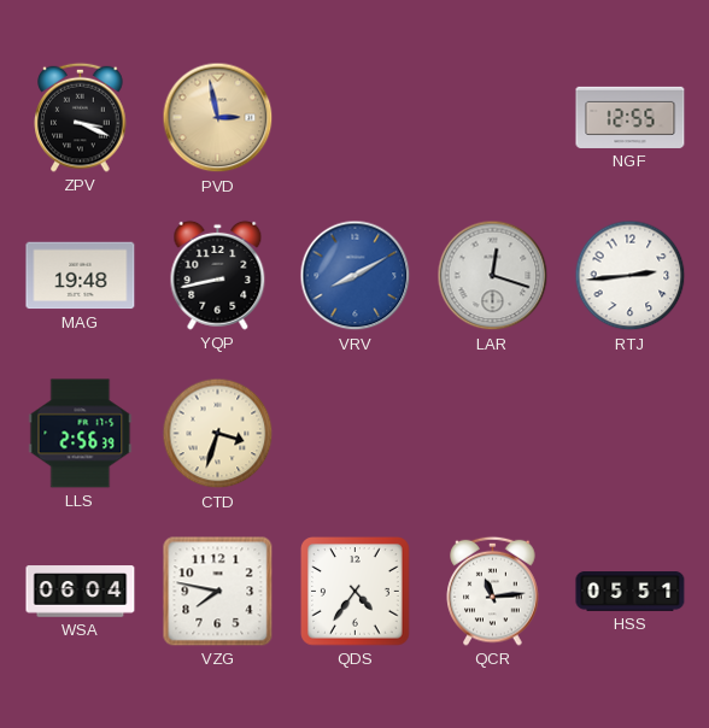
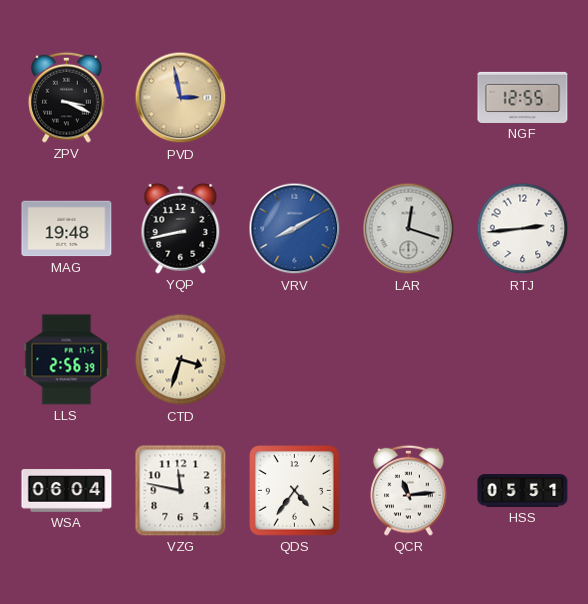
VZG: 7:47 -> 11:47
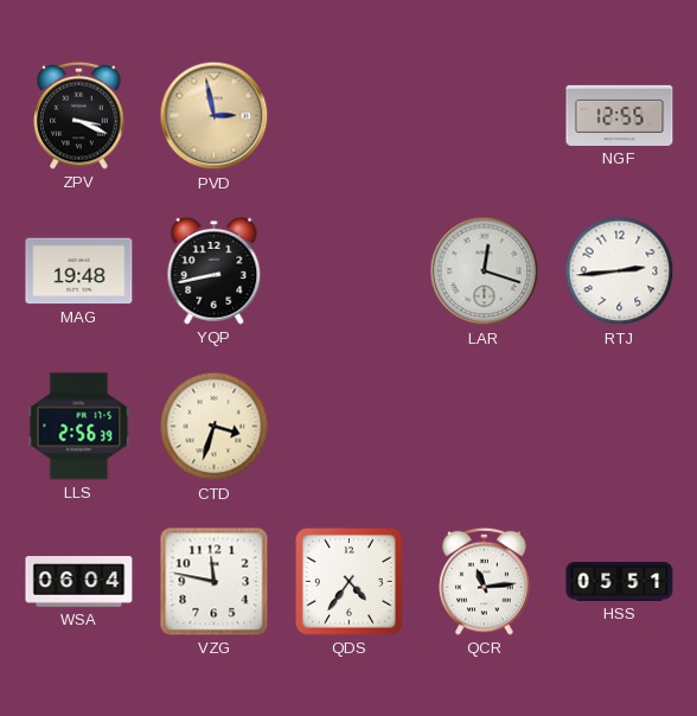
VRV: 8:10 -> none
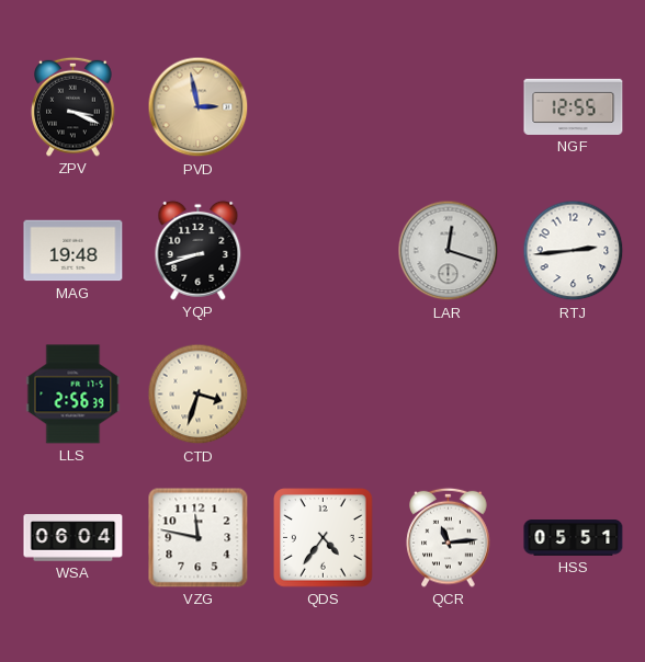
YQP: 8:43 -> 8:42
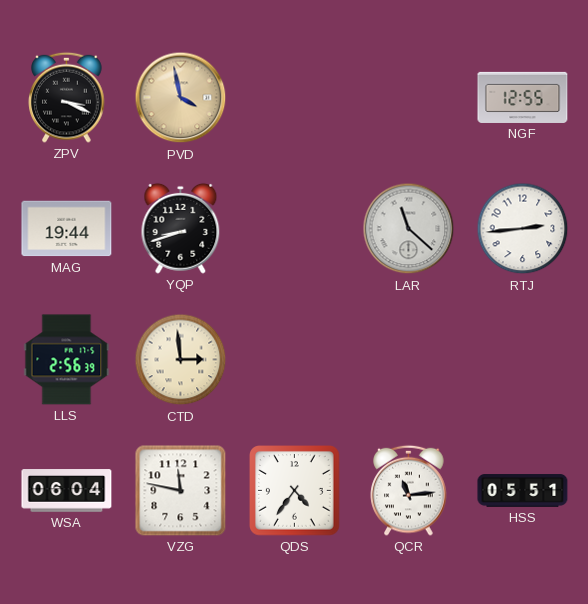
PVD: 2:58 -> 3:58
MAG: 19:48 -> 19:44
LAR: 12:18 -> 11:22
CTD: 3:33 -> 2:59
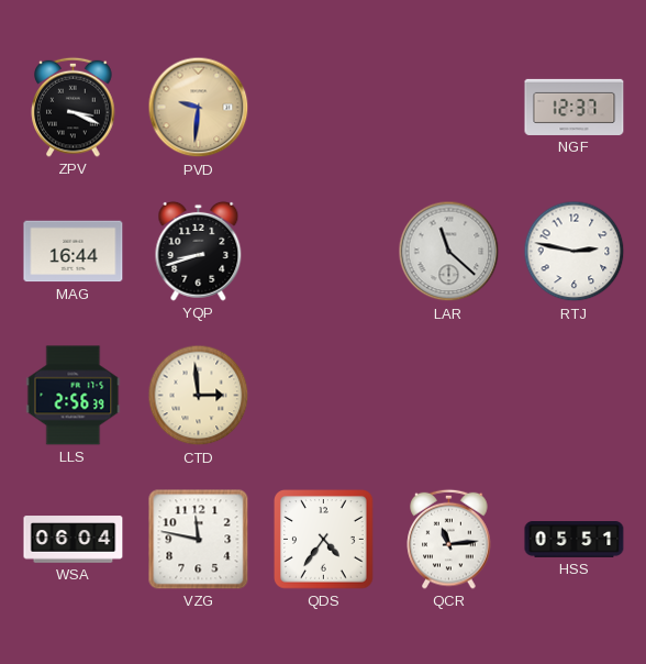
PVD: 3:58 -> 9:31
NGF: 12:55 -> 12:37
MAG: 19:44 -> 16:44
RTJ: 2:44 -> 2:47
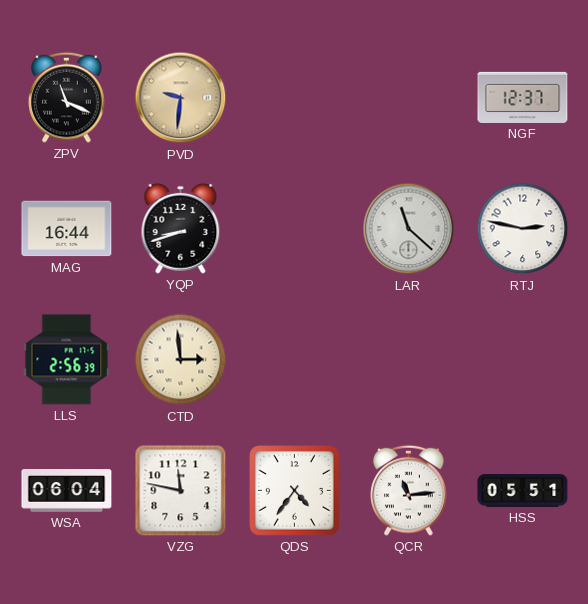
ZPV: 3:19 -> 11:19
